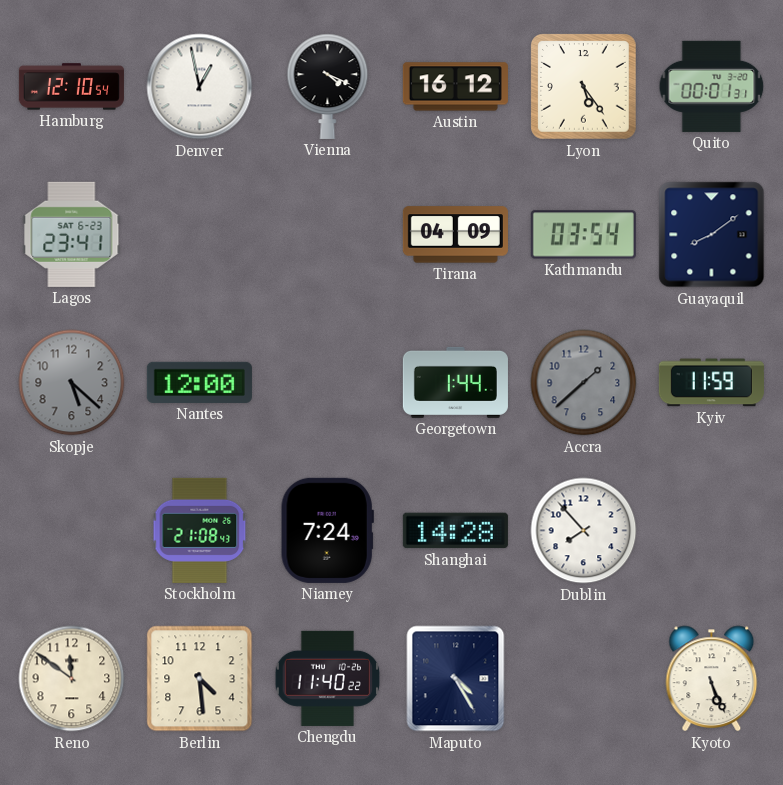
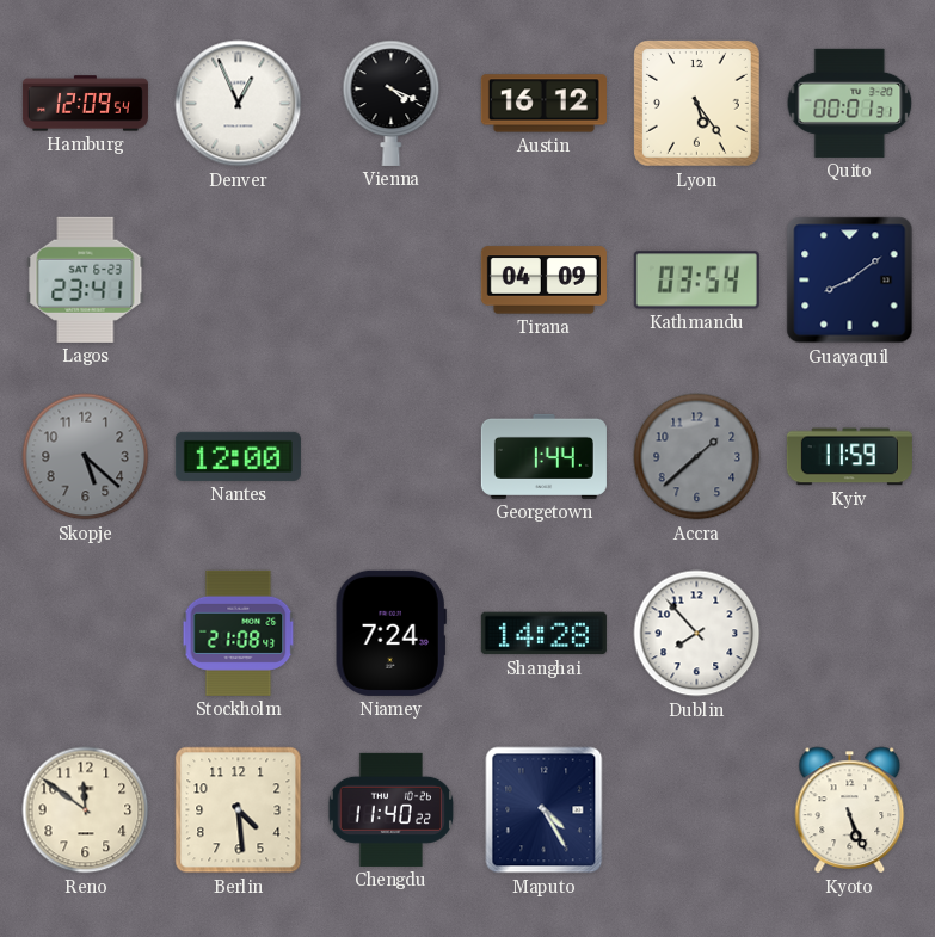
Hamburg: 12:10 -> 12:09
Denver: 12:58 -> 12:56
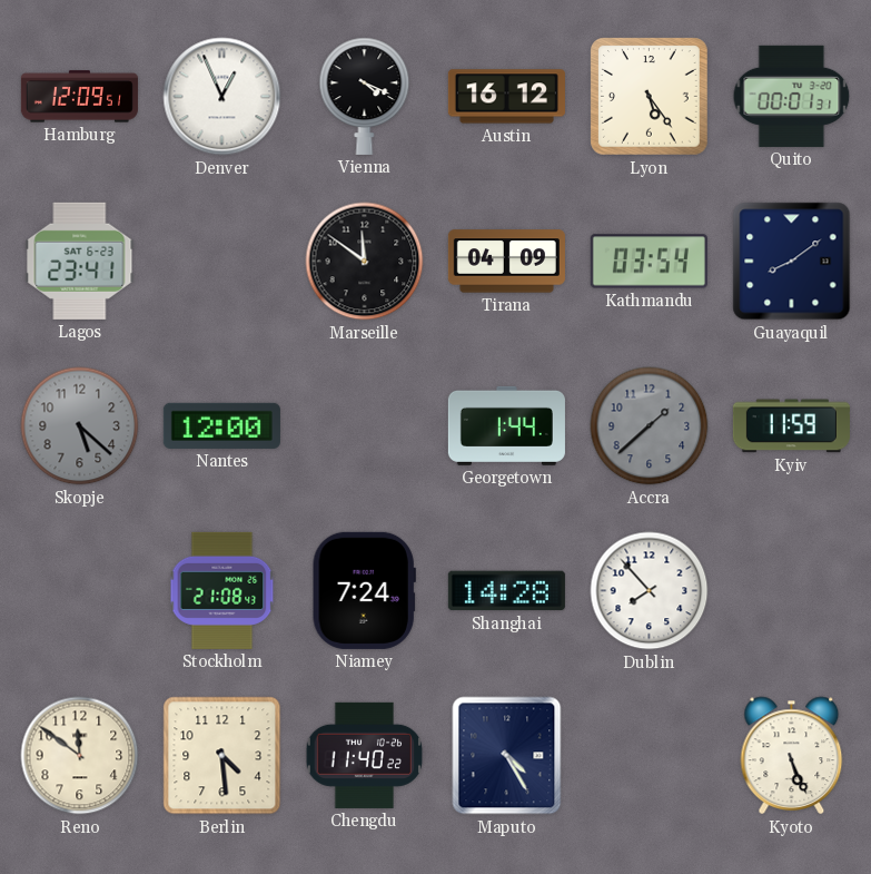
Hamburg: 12:09:54 -> 12:09:51
Marseille: none -> 11:51
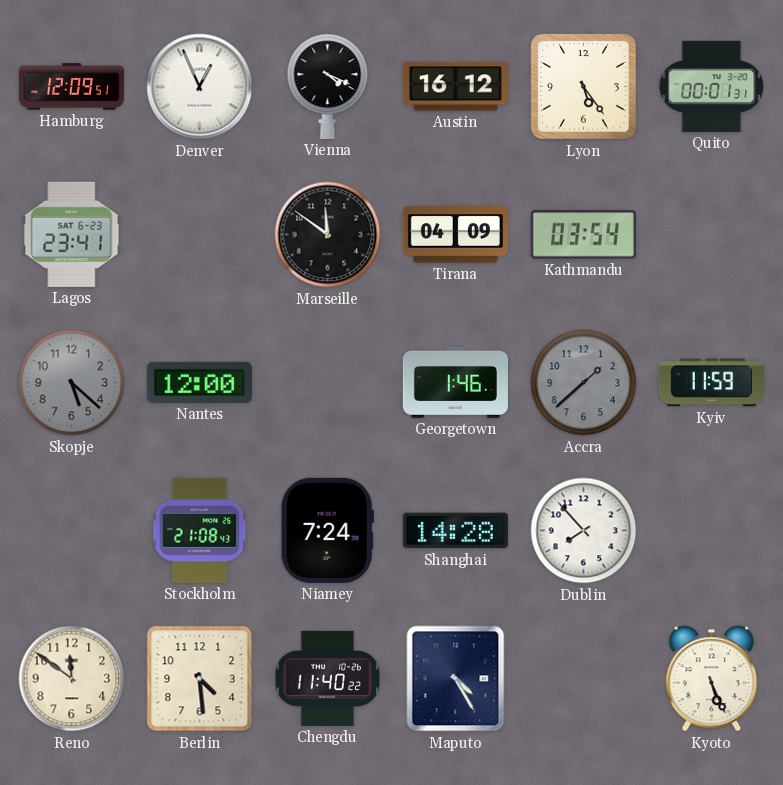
Guayaquil: 8:09 -> none
Georgetown: 1:44 -> 1:46
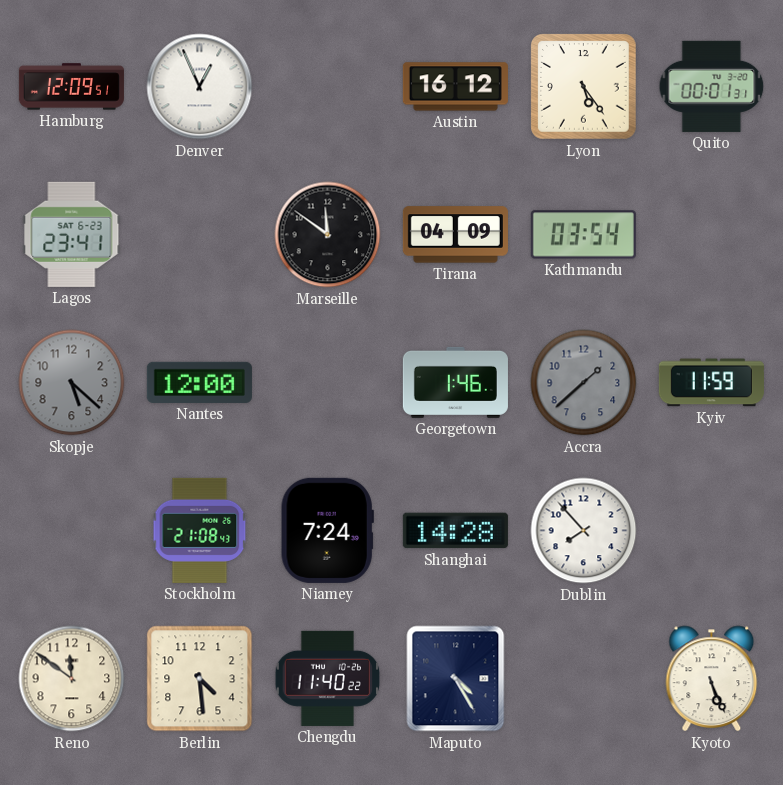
Vienna: 4:19 -> none
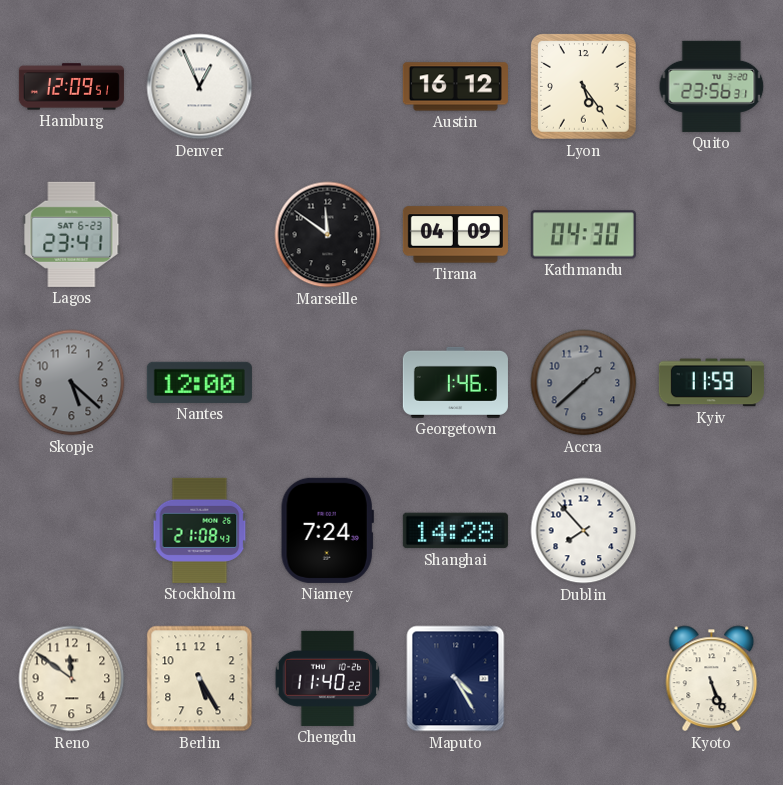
Quito: 00:01 -> 23:56
Kathmandu: 03:54 -> 04:30
Berlin: 4:29 -> 5:25
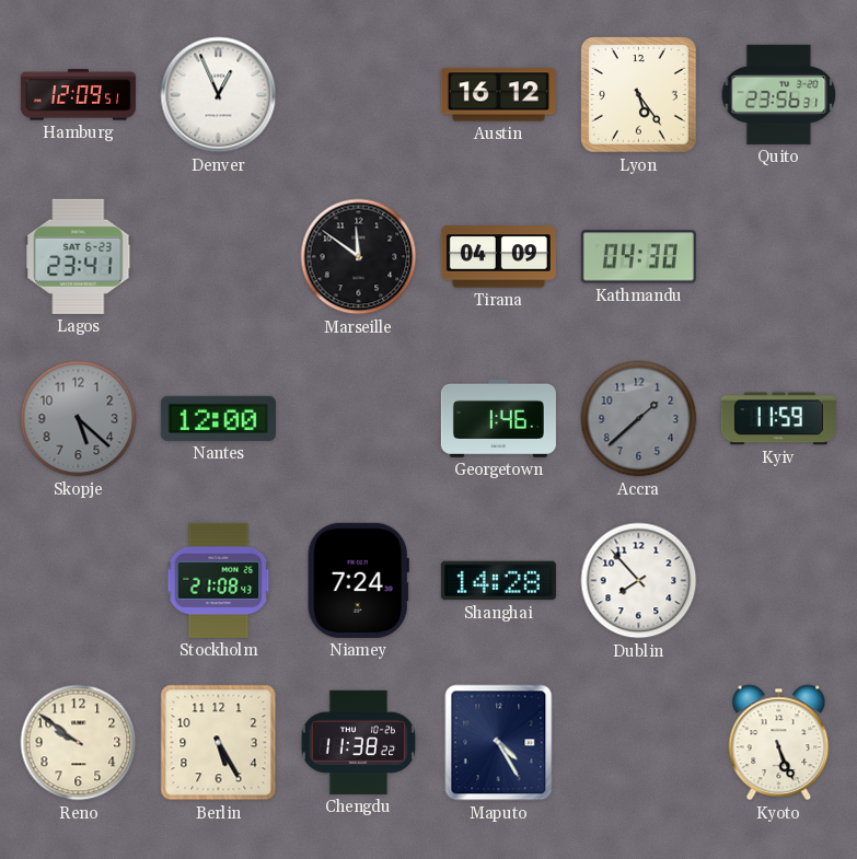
Reno: 11:51 -> 9:51
Chengdu: 11:40 -> 11:38
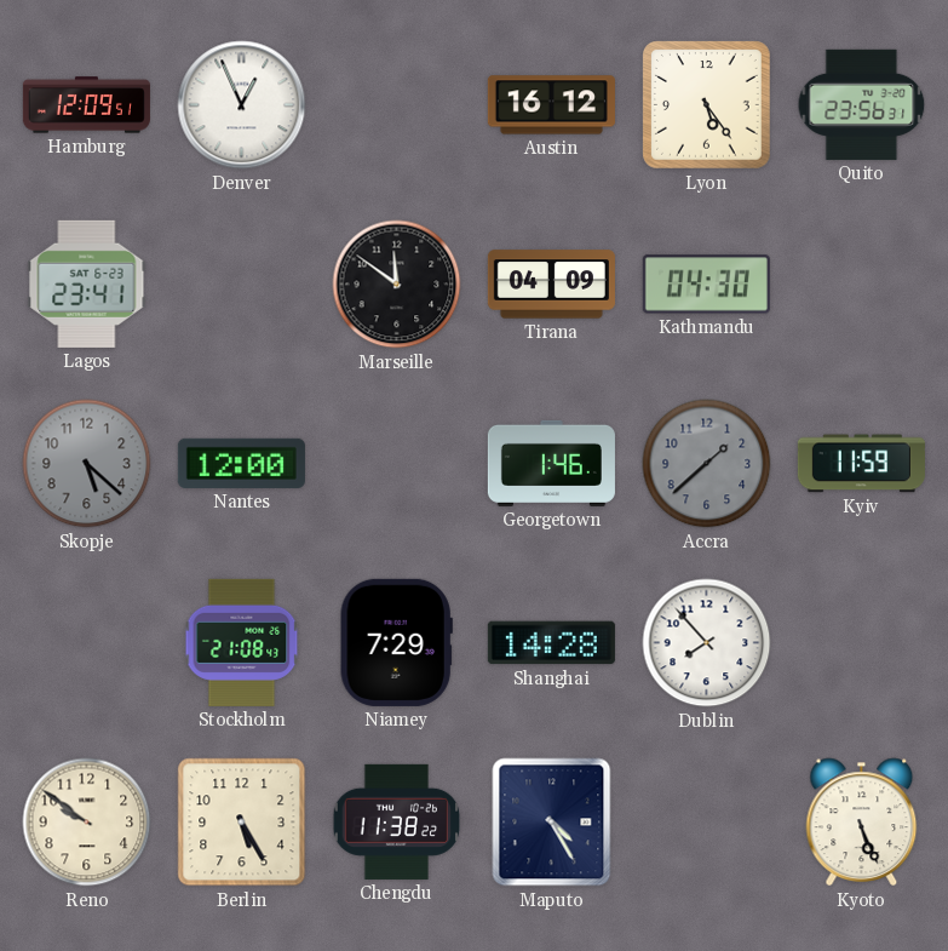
Niamey: 7:24 -> 7:29
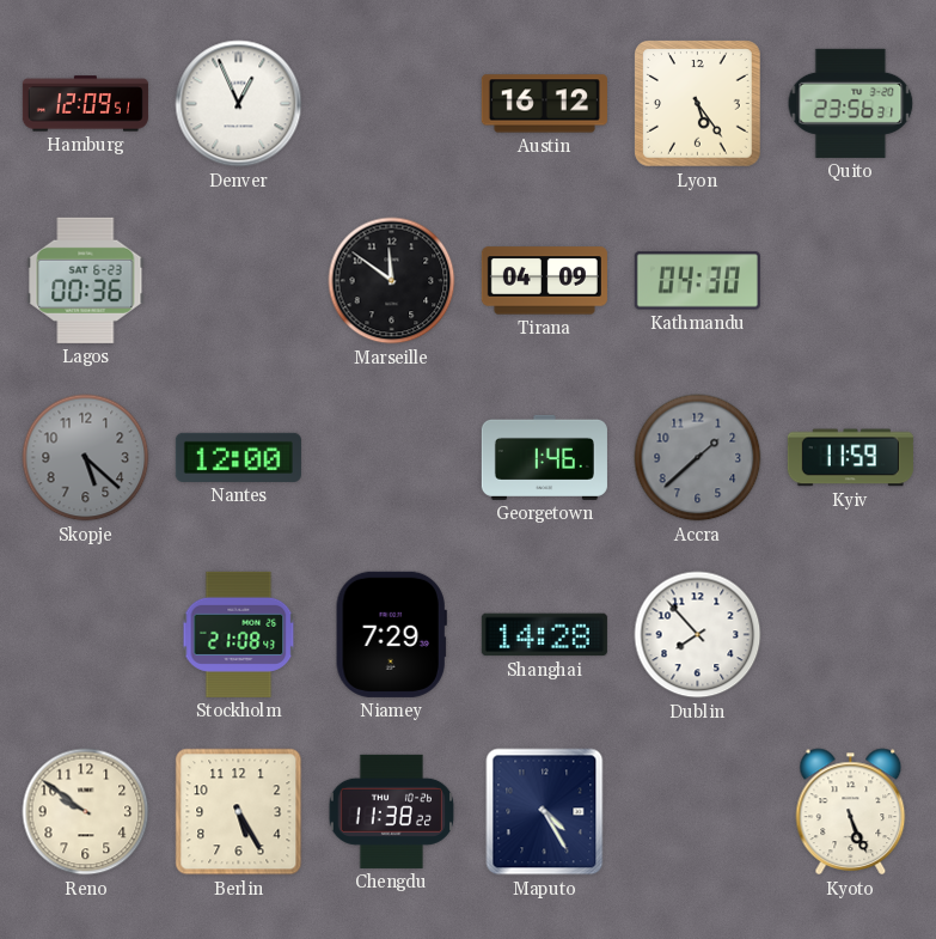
Lagos: 23:41 -> 00:36
